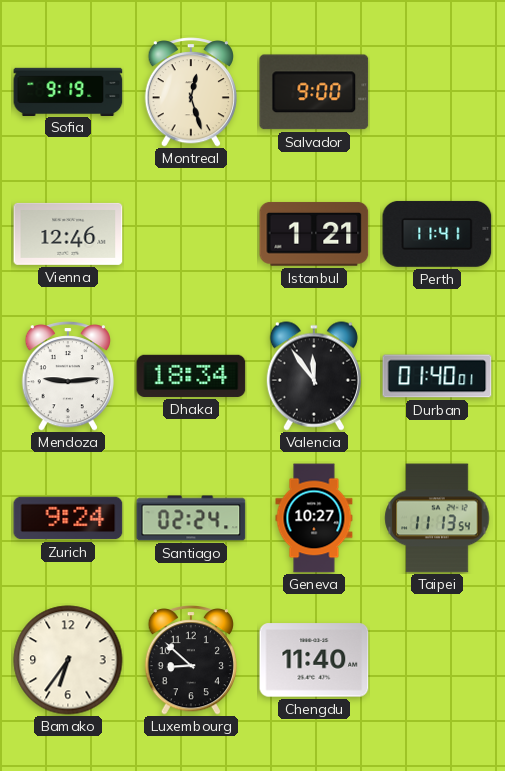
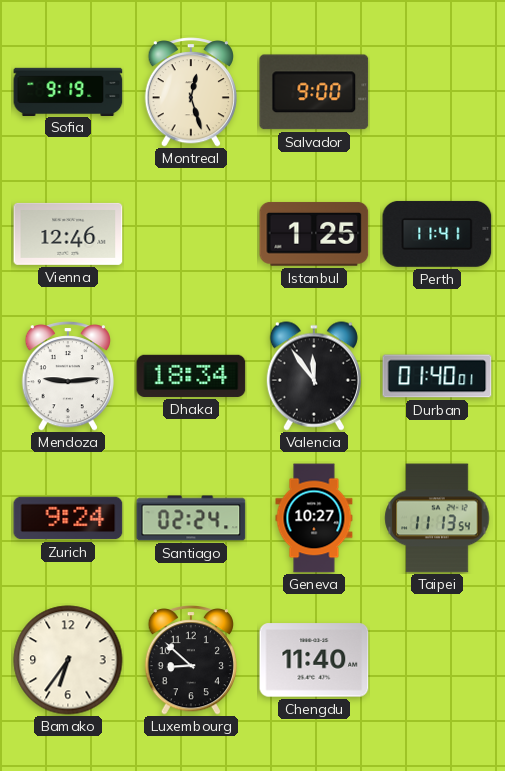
Istanbul: 1:21 -> 1:25
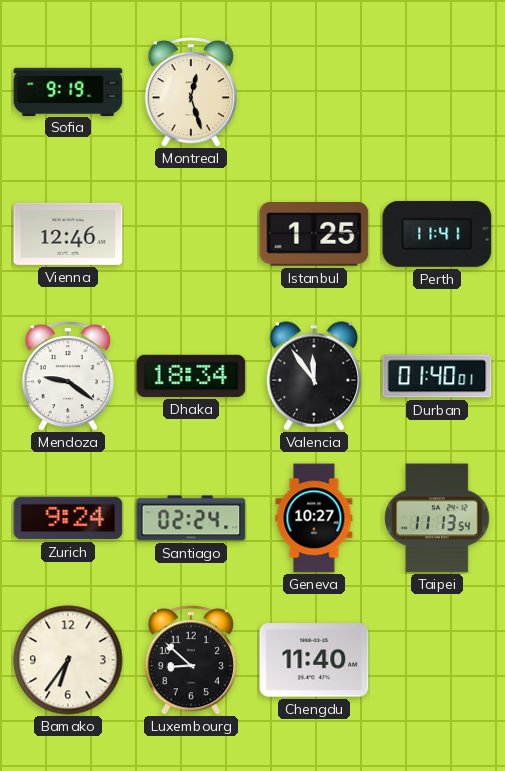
Salvador: 9:00 -> none
Mendoza: 9:14 -> 9:21
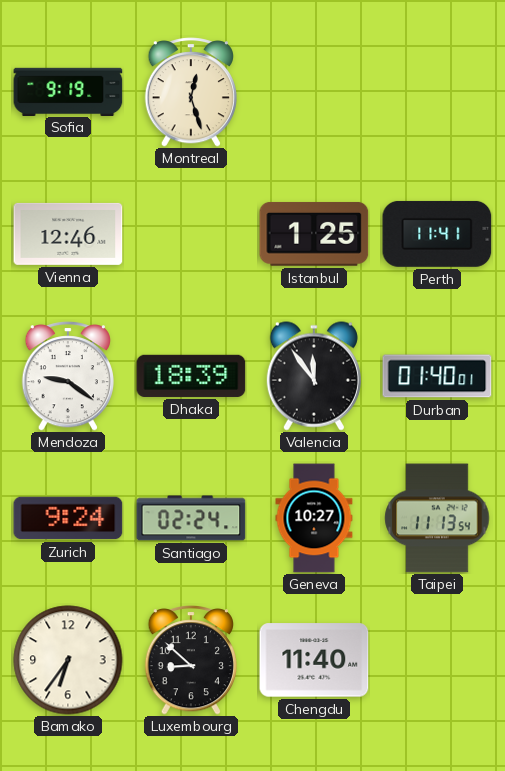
Dhaka: 18:34 -> 18:39
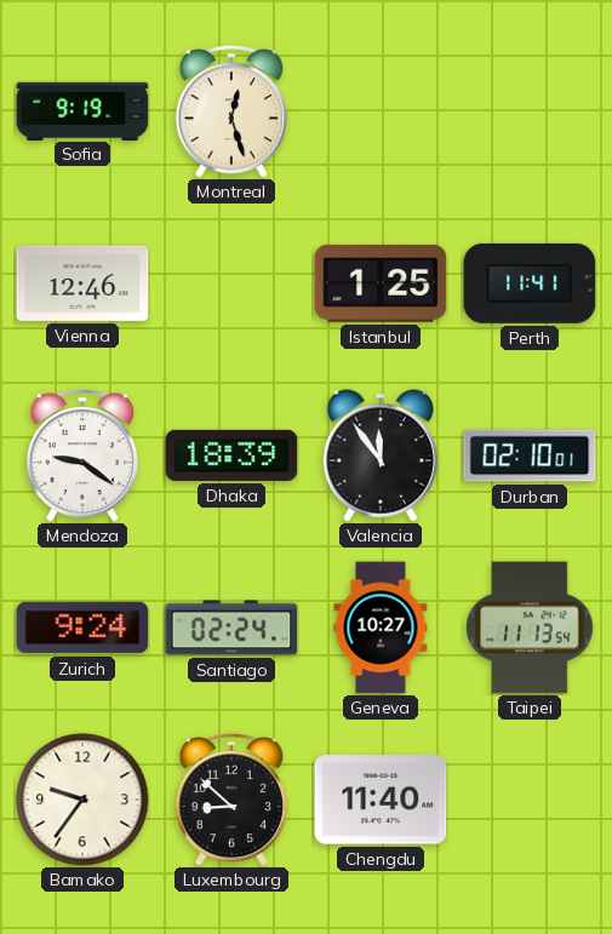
Durban: 01:40 -> 02:10
Bamako: 6:36 -> 9:36
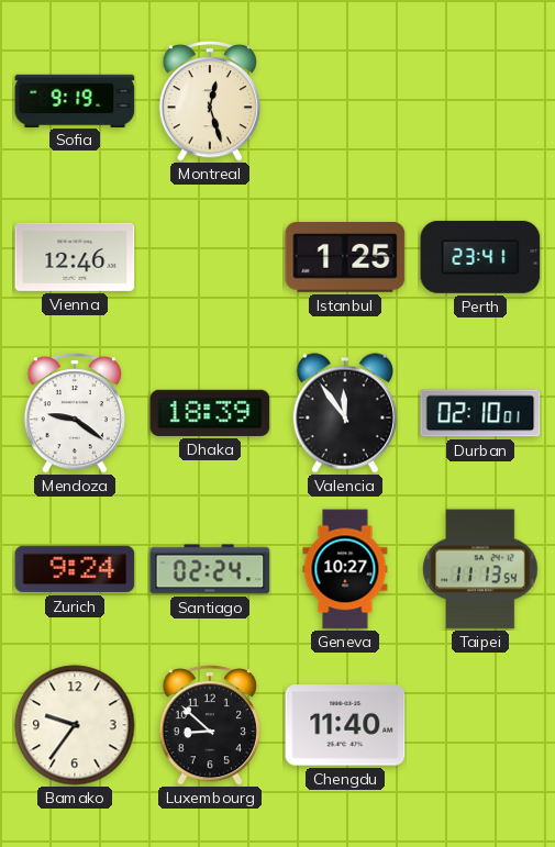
Perth: 11:41 -> 23:41
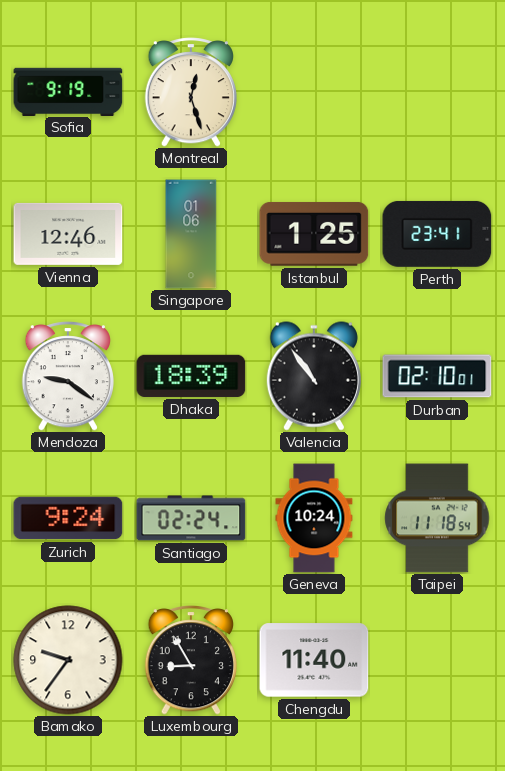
Singapore: none -> 01:06
Valencia: 11:54 -> 10:54
Geneva: 10:27 -> 10:24
Taipei: 11:13 -> 11:18
Luxembourg: 8:52 -> 8:55
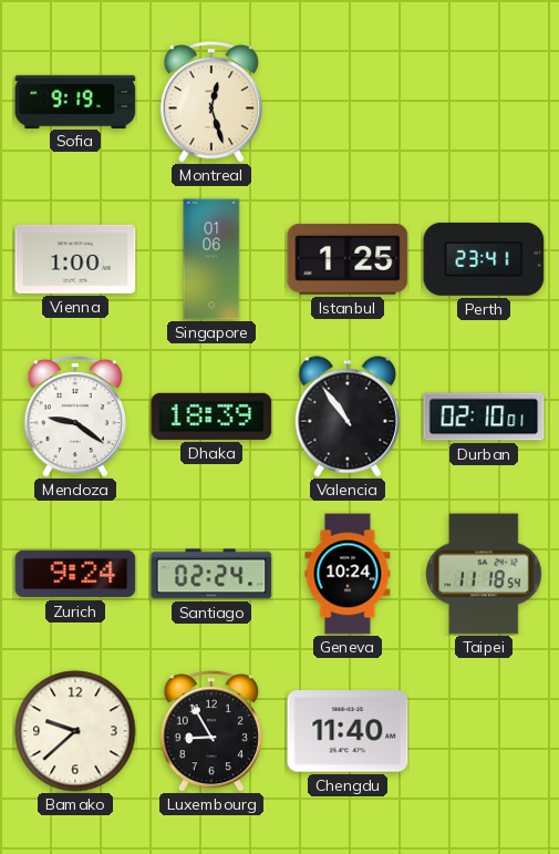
Vienna: 12:46 -> 1:00
Bamako: 9:36 -> 9:38
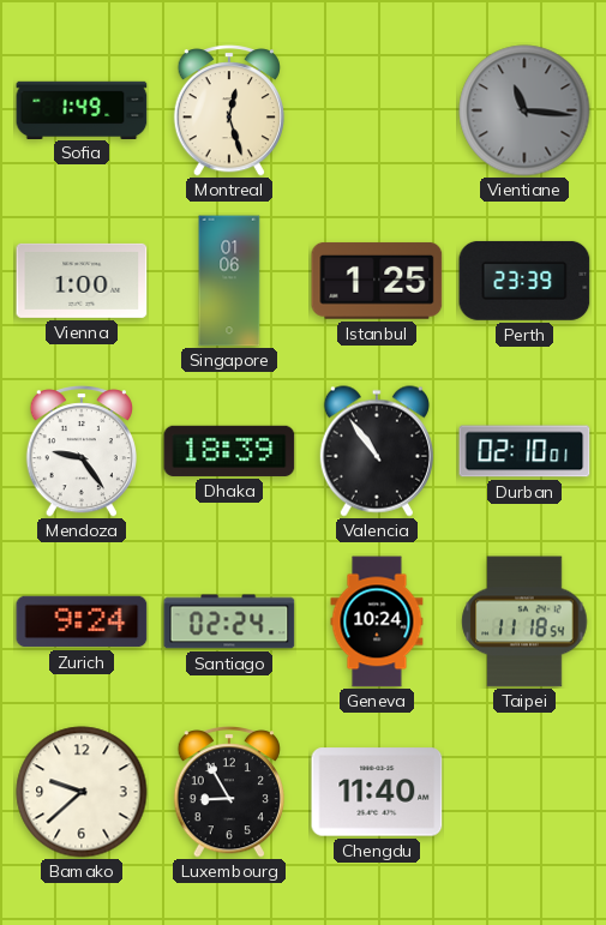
Sofia: 9:19 -> 1:49
Vientiane: none -> 11:16
Perth: 23:41 -> 23:39
Mendoza: 9:21 -> 9:24
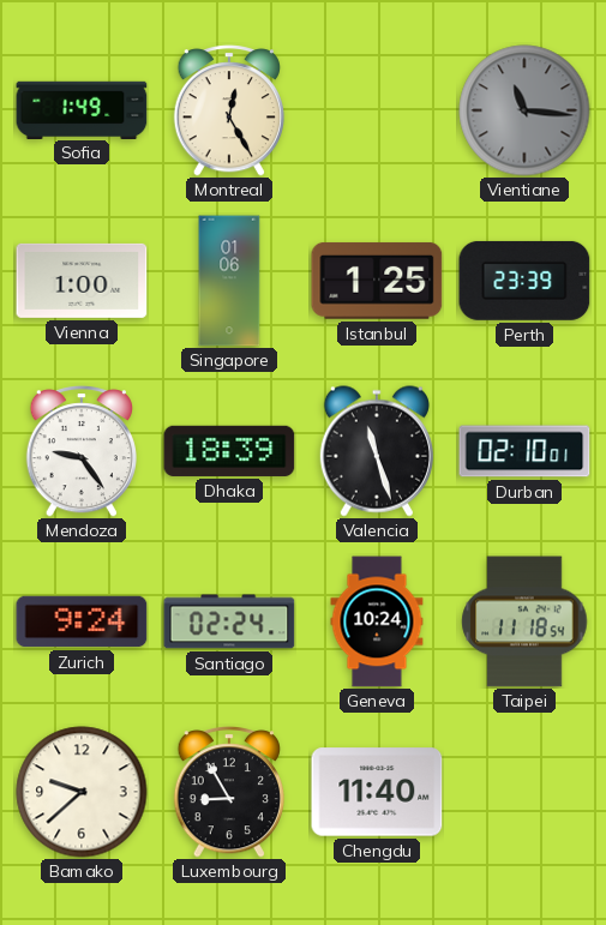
Montreal: 12:27 -> 12:25
Valencia: 10:54 -> 11:27
